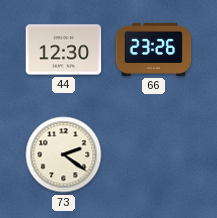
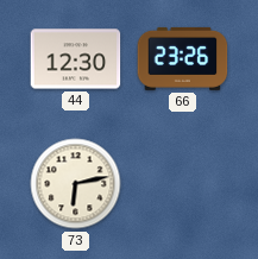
73: 2:21 -> 6:13
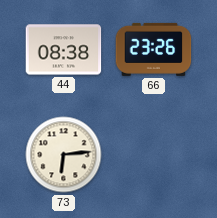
44: 12:30 -> 08:38
73: 6:13 -> 6:14
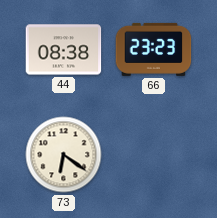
66: 23:26 -> 23:23
73: 6:14 -> 6:21
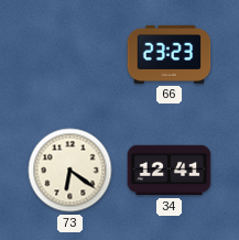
44: 08:38 -> none
34: none -> 12:41
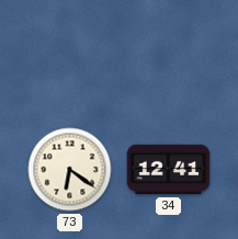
66: 23:23 -> none
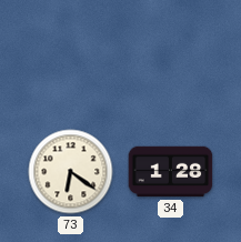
34: 12:41 -> 1:28
